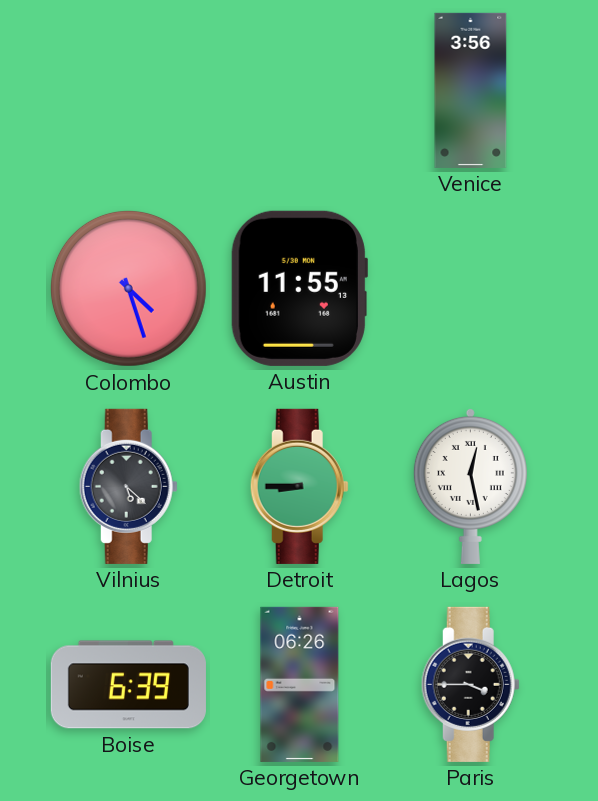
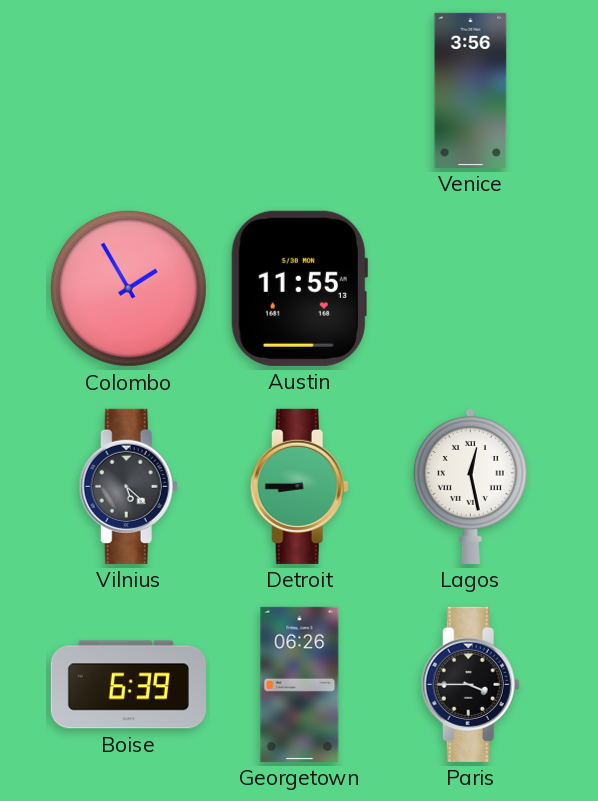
Colombo: 4:27 -> 1:55
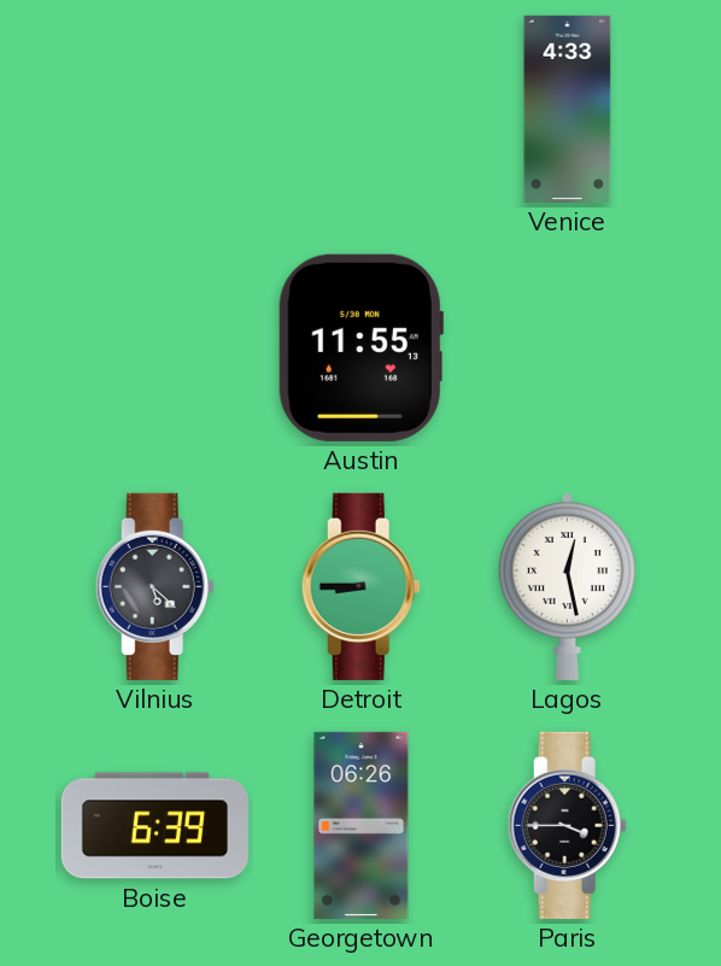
Venice: 3:56 -> 4:33
Colombo: 1:55 -> none
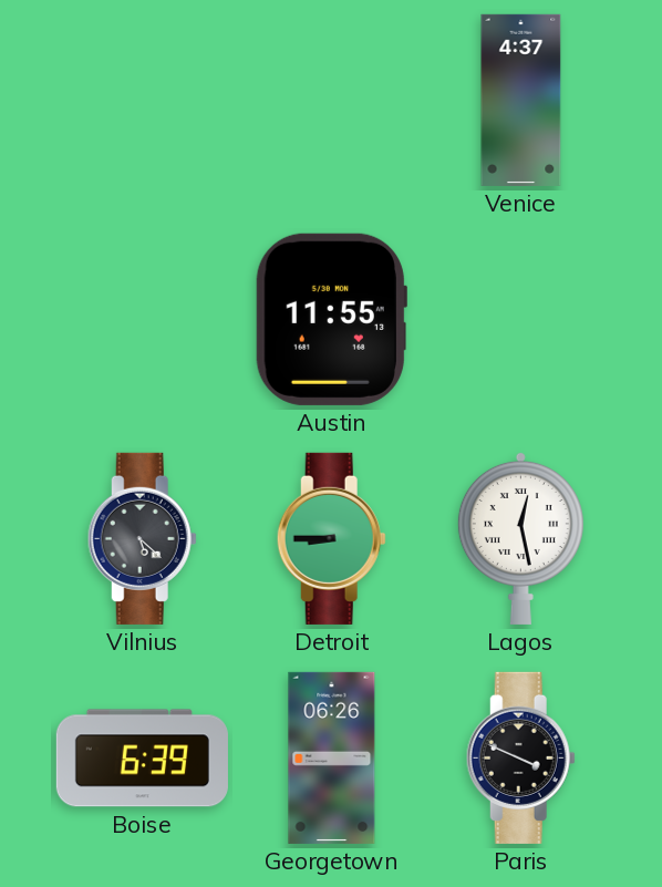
Venice: 4:33 -> 4:37
Paris: 3:45 -> 3:49
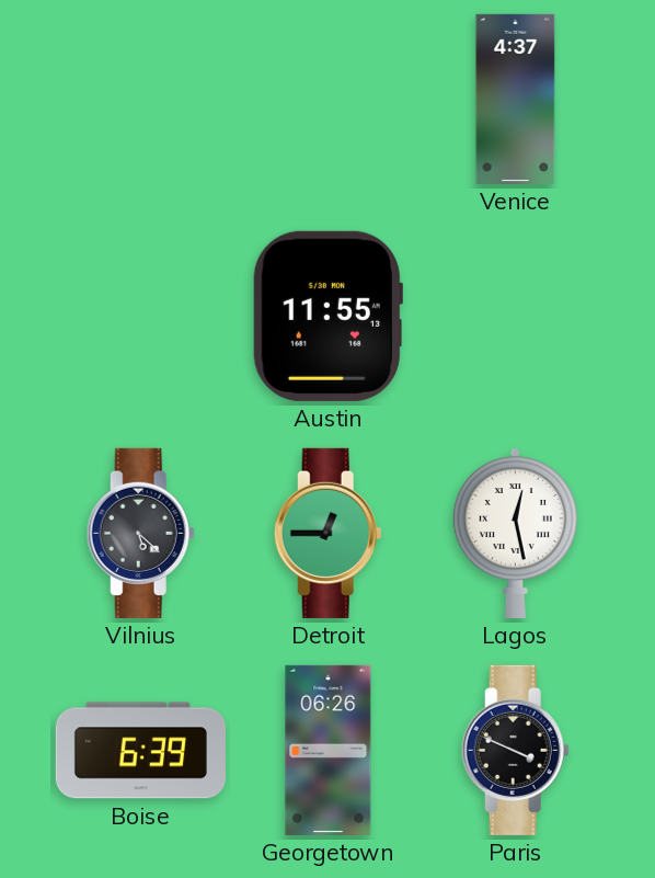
Detroit: 8:45 -> 12:45
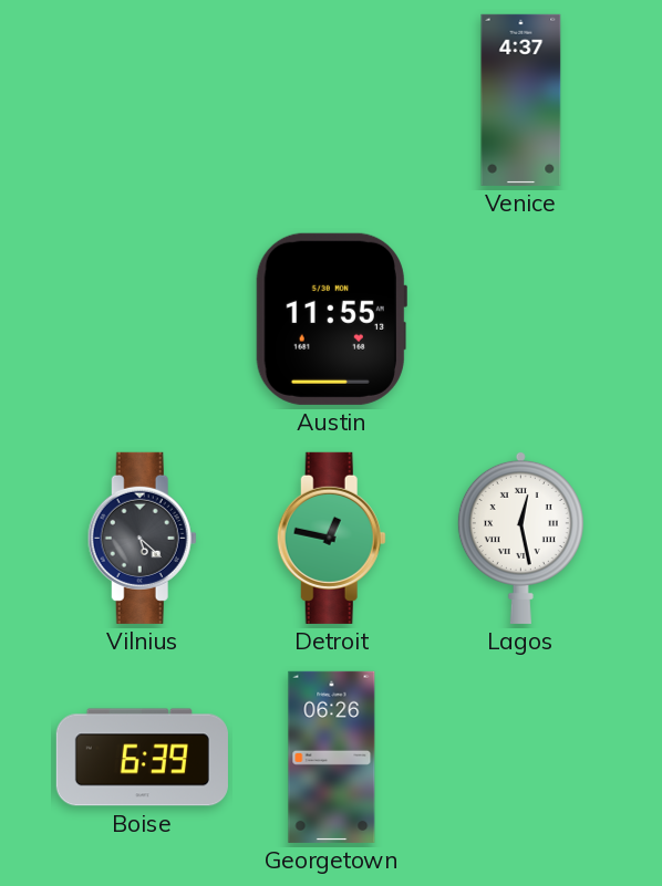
Detroit: 12:45 -> 12:47
Paris: 3:49 -> none
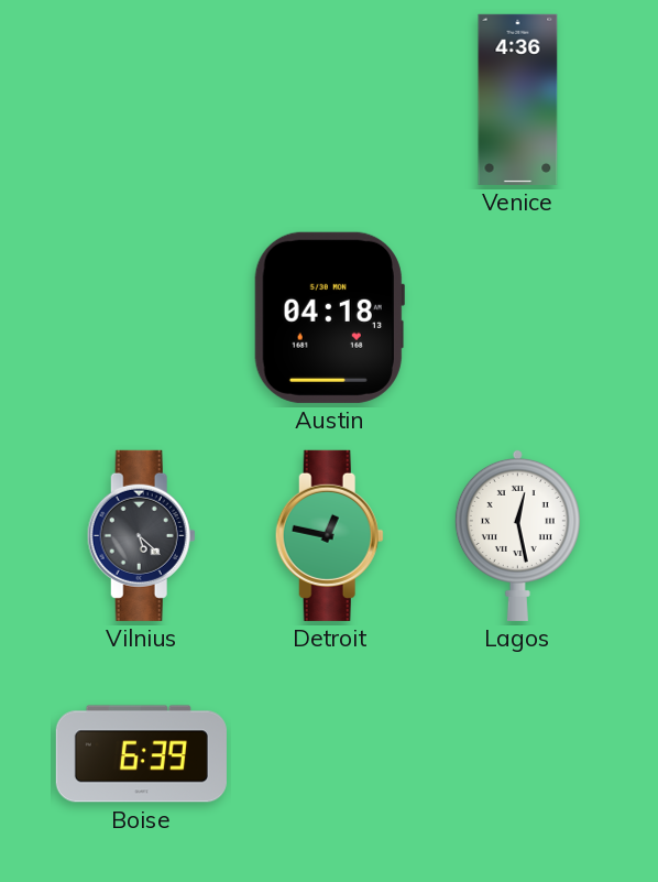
Venice: 4:37 -> 4:36
Austin: 11:55 -> 04:18
Georgetown: 06:26 -> none
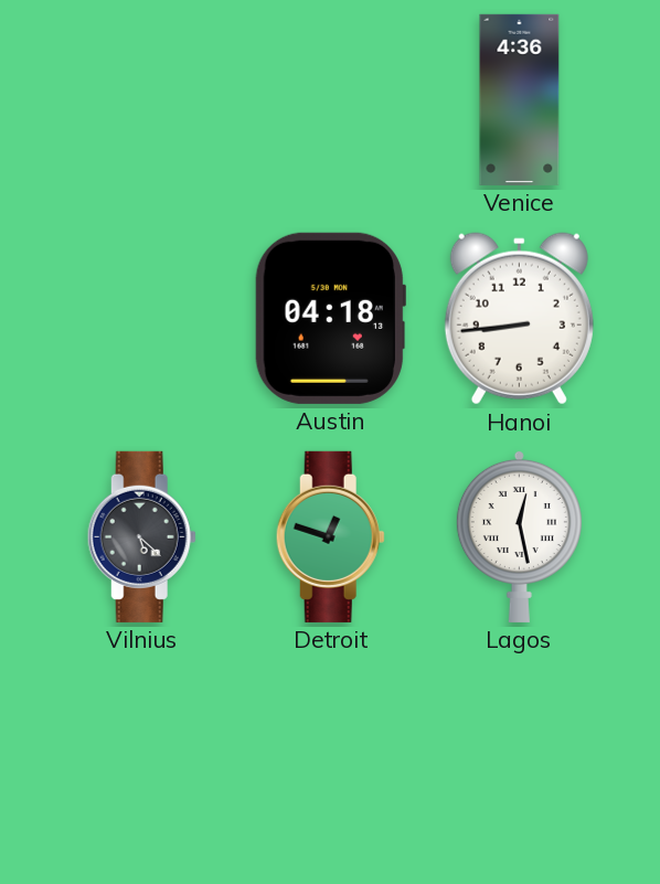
Hanoi: none -> 8:44
Detroit: 12:47 -> 12:48
Boise: 6:39 -> none
